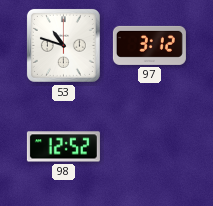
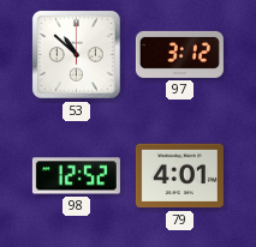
53: 10:48 -> 10:52
79: none -> 4:01
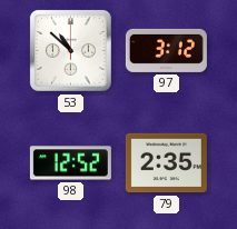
79: 4:01 -> 2:35
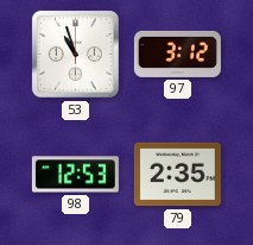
53: 10:52 -> 10:57
98: 12:52 -> 12:53
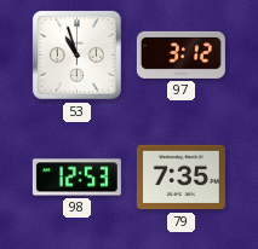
79: 2:35 -> 7:35
